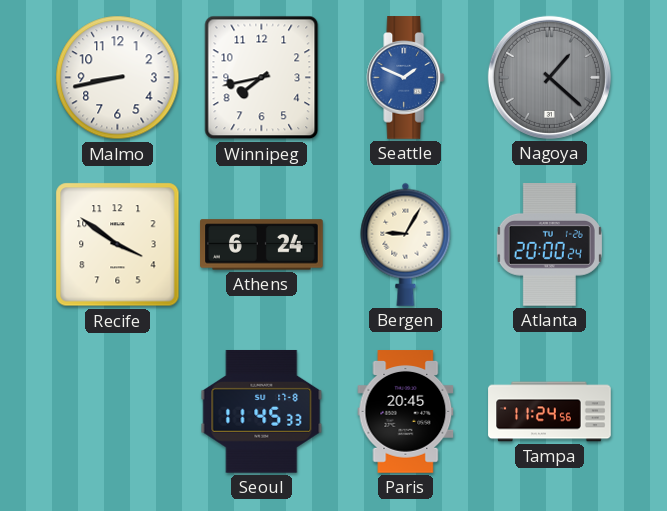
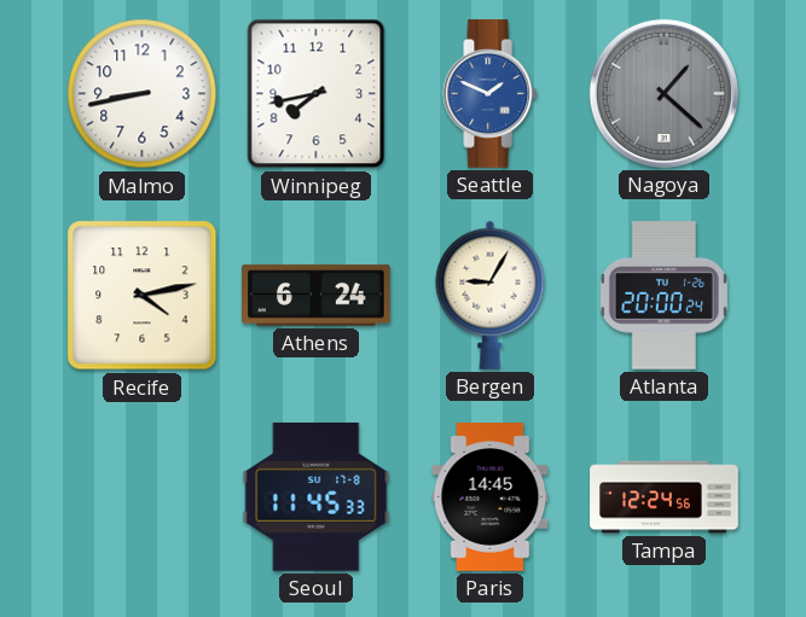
Recife: 3:51 -> 4:13
Paris: 20:45 -> 14:45
Tampa: 11:24 -> 12:24
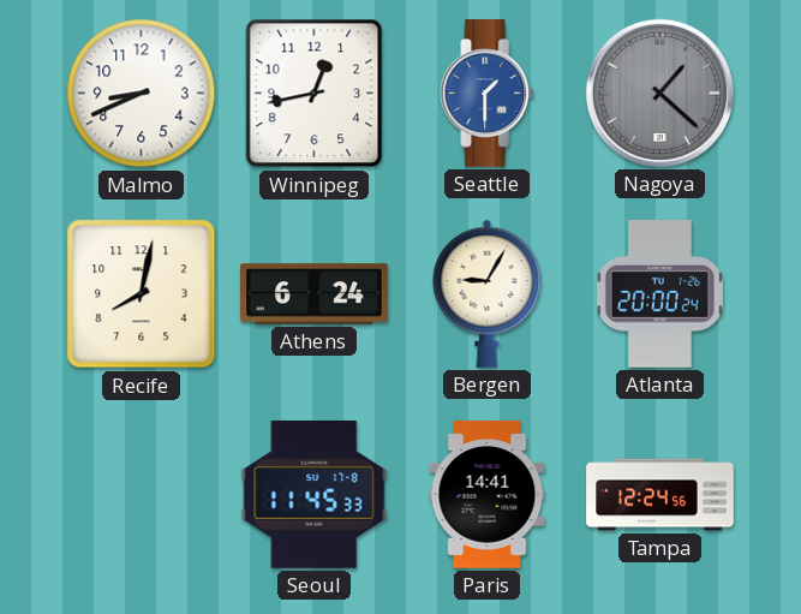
Malmo: 8:43 -> 8:41
Winnipeg: 7:43 -> 12:43
Seattle: 1:49 -> 1:30
Recife: 4:13 -> 8:02
Paris: 14:45 -> 14:41
